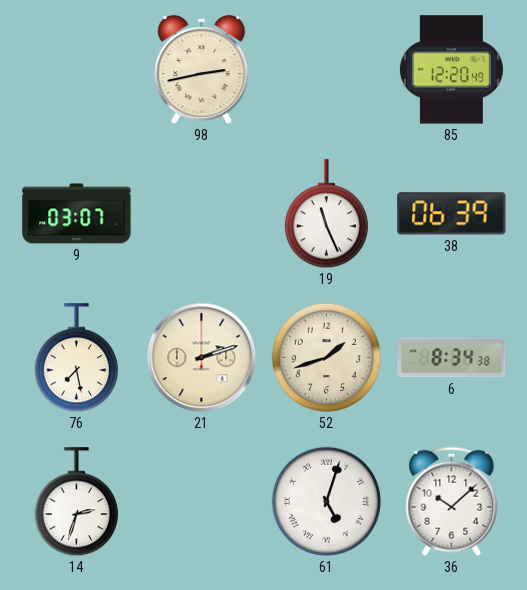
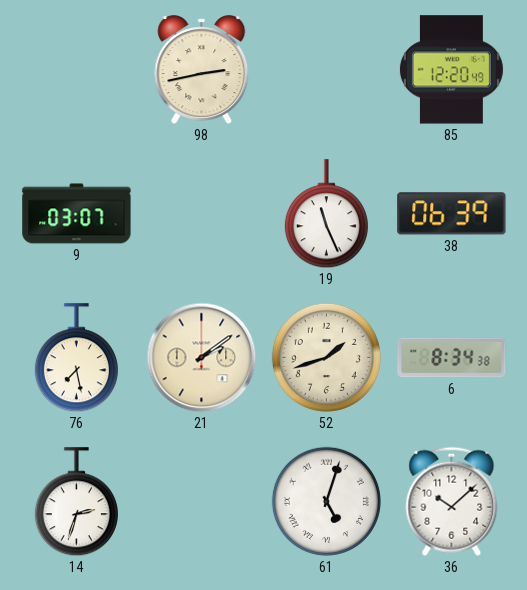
21: 2:12 -> 2:09
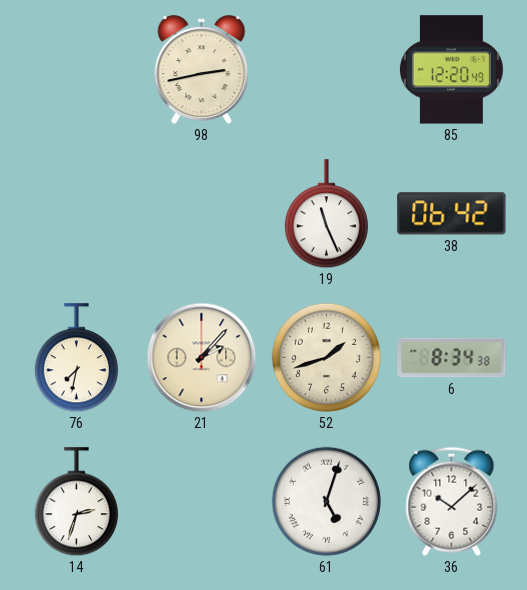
9: 03:07 -> none
38: 06:39 -> 06:42
76: 7:28 -> 7:32
21: 2:09 -> 2:07
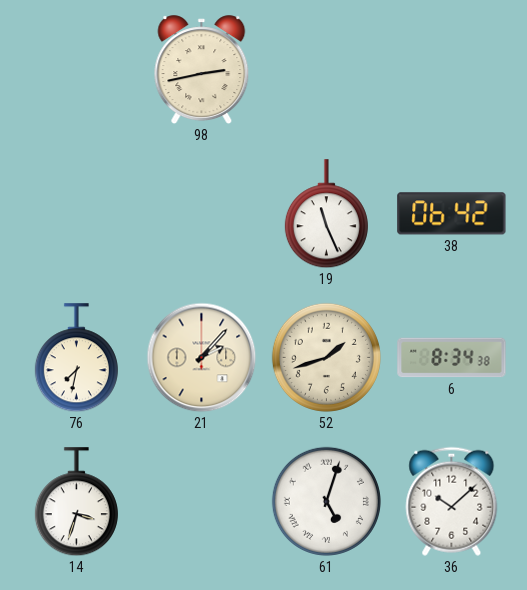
85: 12:20 -> none
14: 2:33 -> 3:33
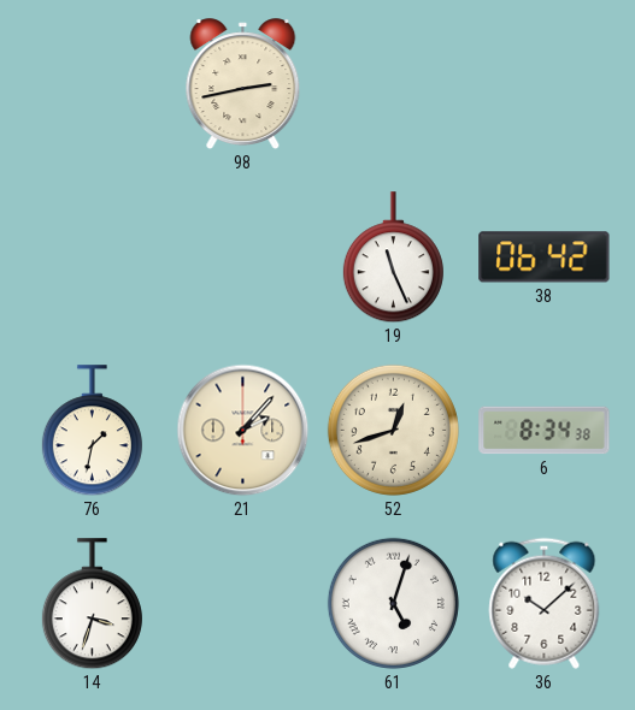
76: 7:32 -> 1:32
52: 1:42 -> 12:42
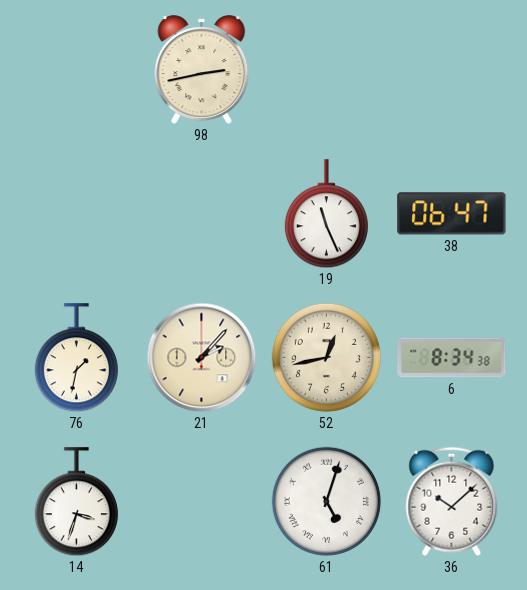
38: 06:42 -> 06:47
52: 12:42 -> 12:43
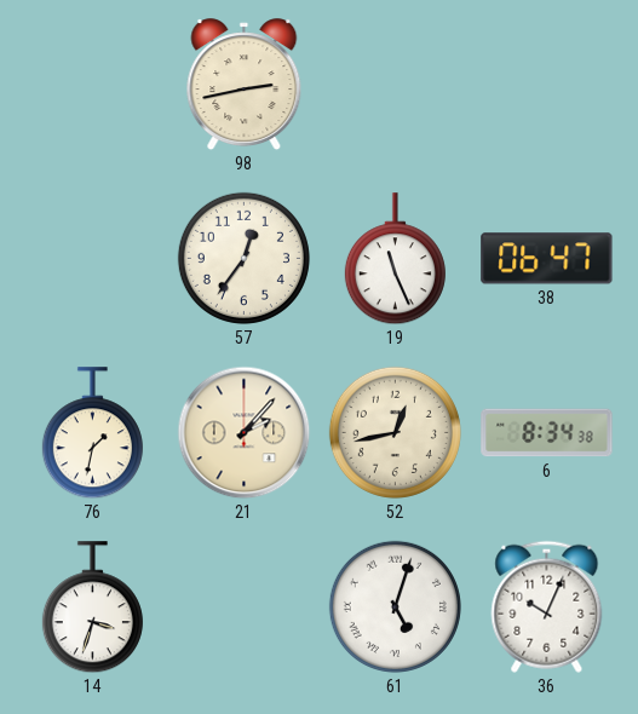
57: none -> 12:36
36: 10:08 -> 10:04
